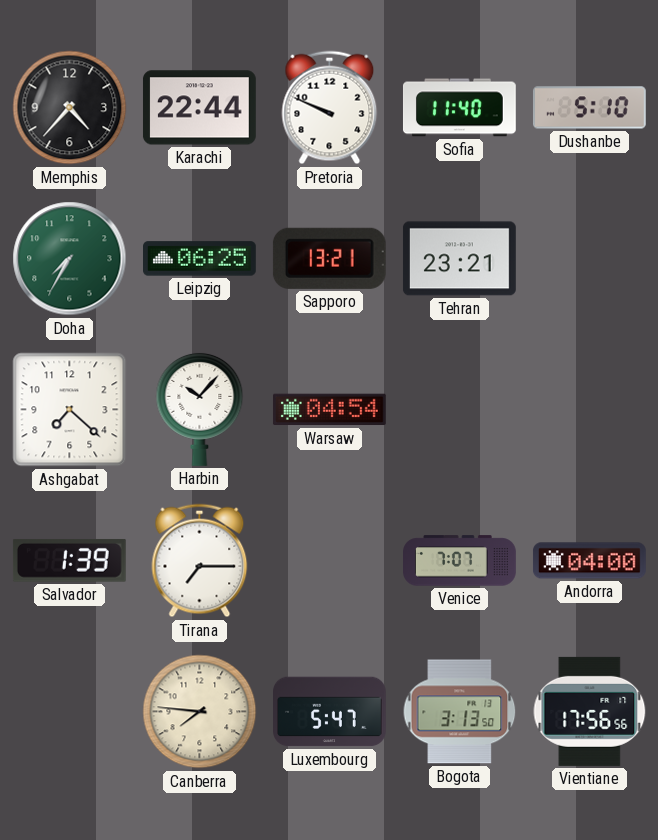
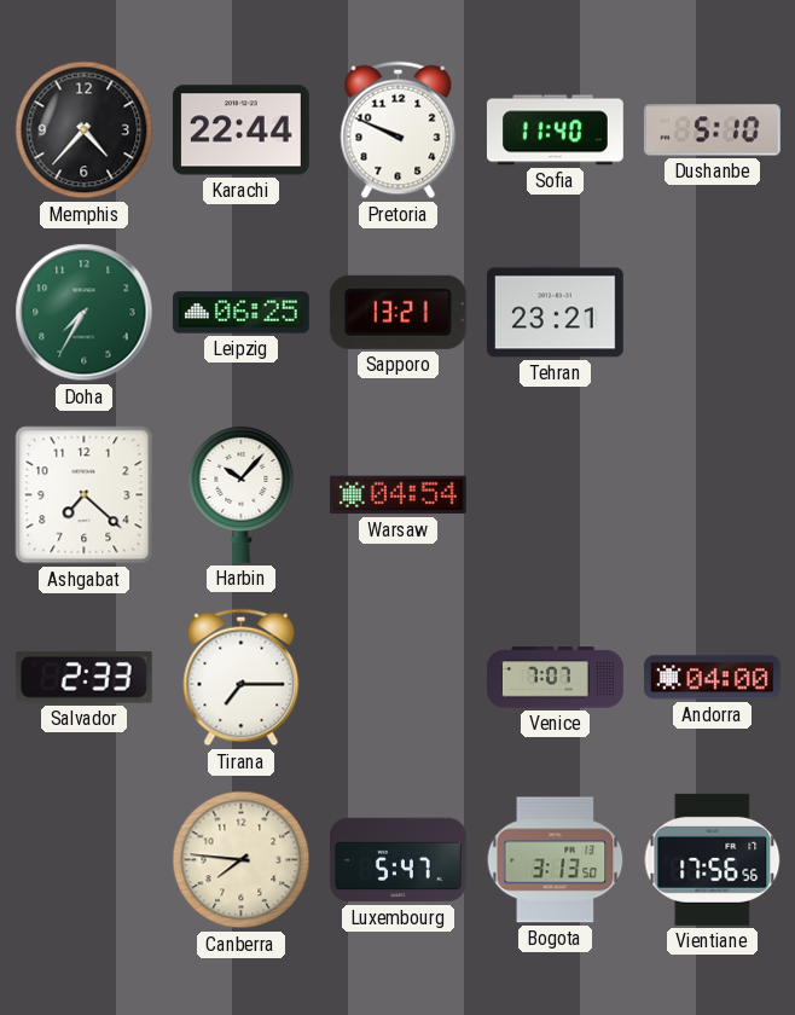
Salvador: 1:39 -> 2:33
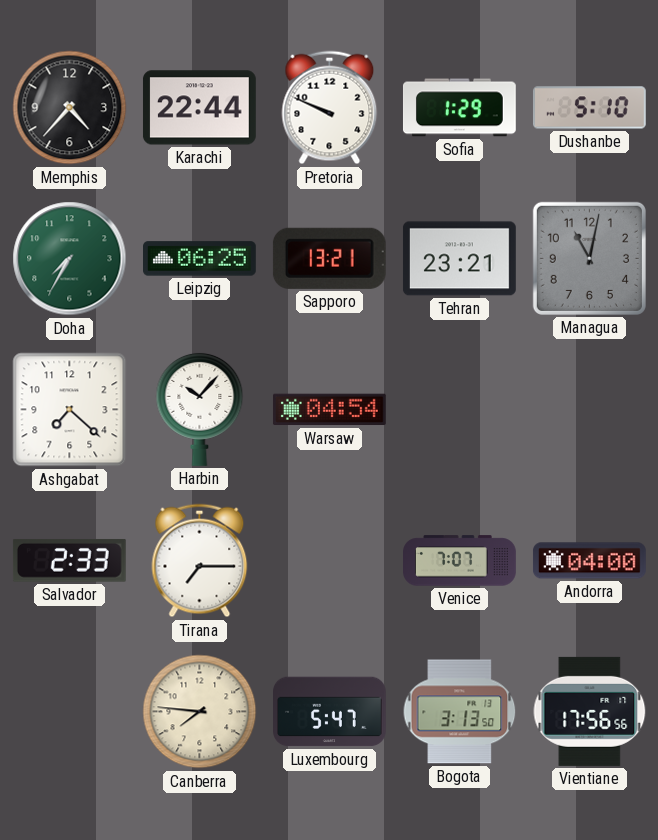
Sofia: 11:40 -> 1:29
Managua: none -> 11:02
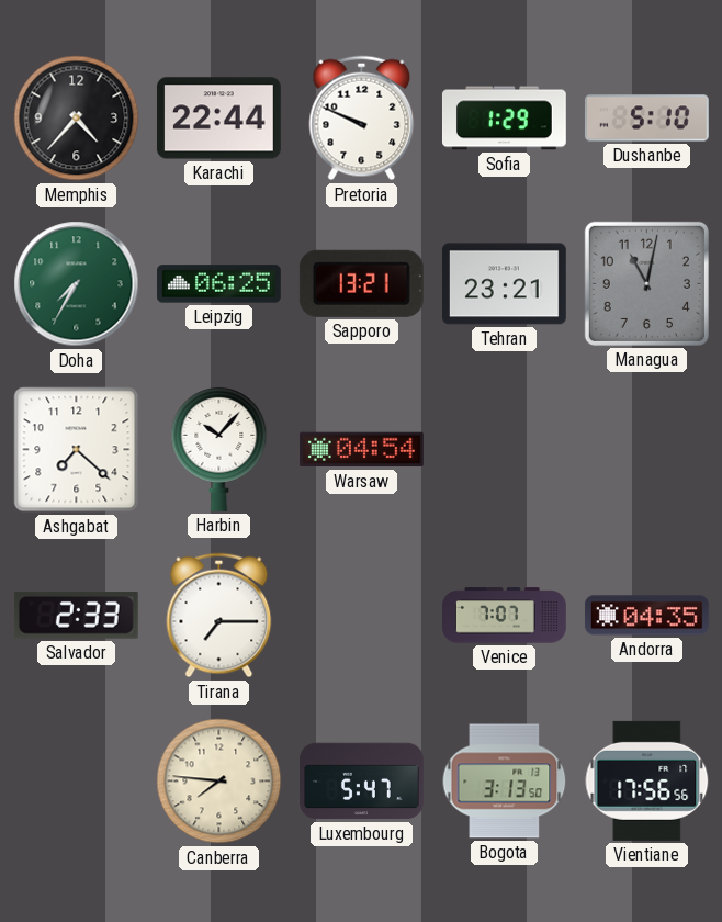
Andorra: 04:00 -> 04:35
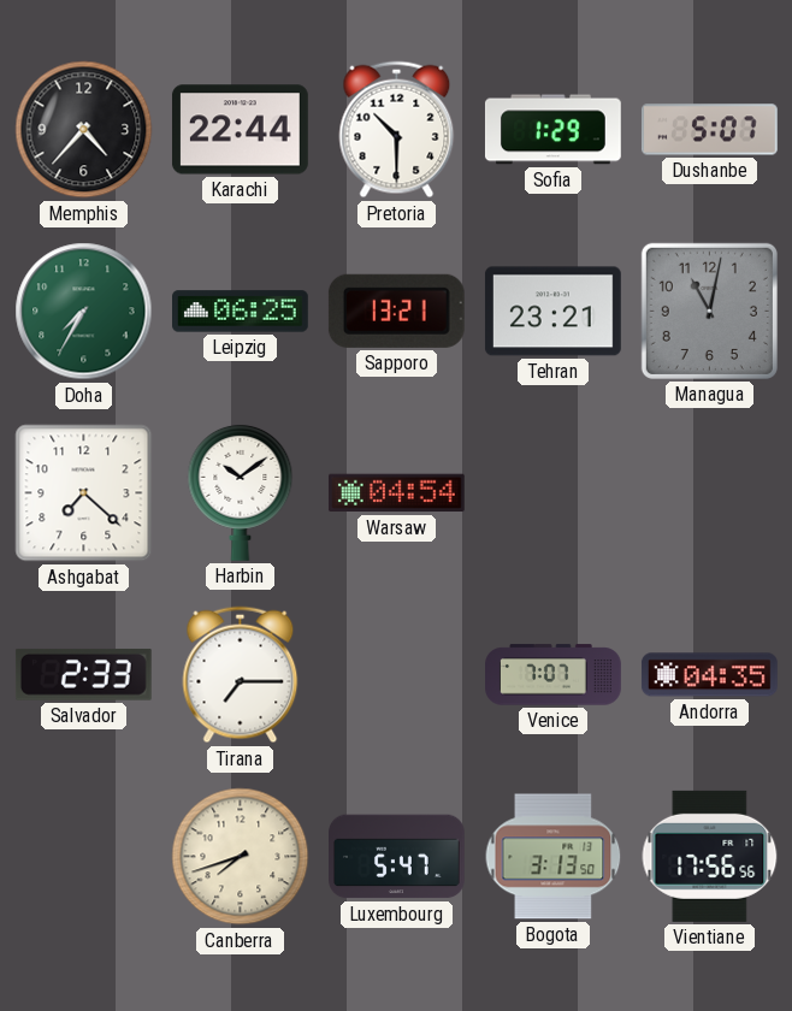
Pretoria: 9:49 -> 10:30
Dushanbe: 5:10 -> 5:07
Harbin: 10:07 -> 10:09
Canberra: 7:46 -> 7:42
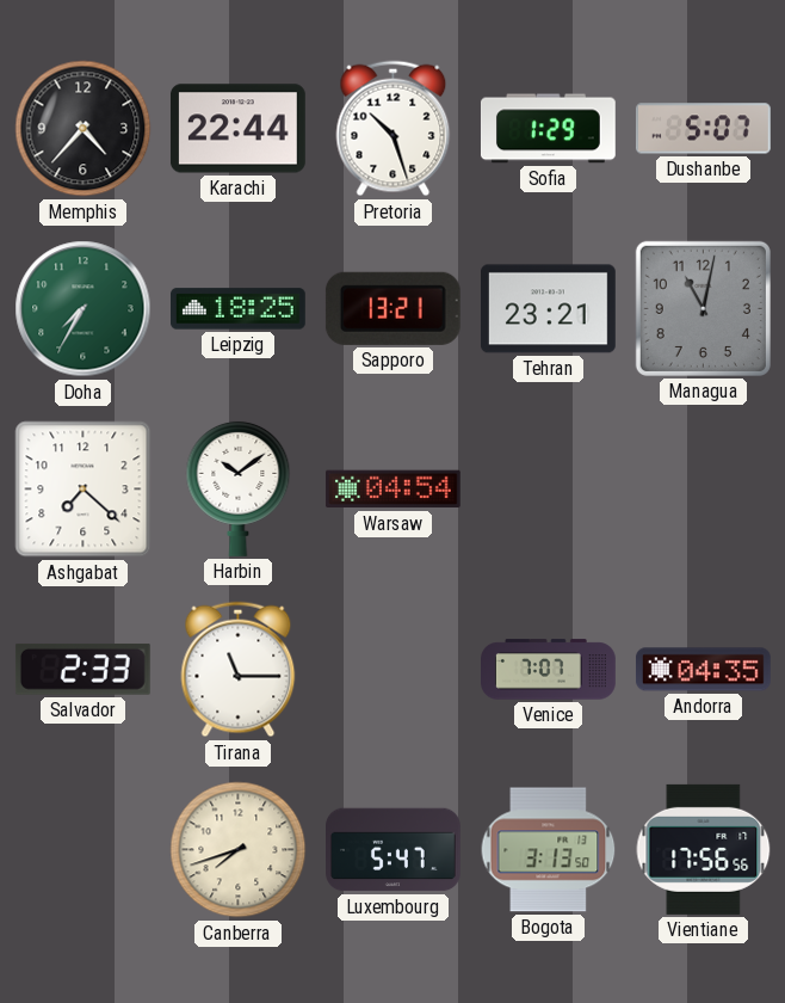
Pretoria: 10:30 -> 10:27
Leipzig: 06:25 -> 18:25
Tirana: 7:15 -> 11:15
